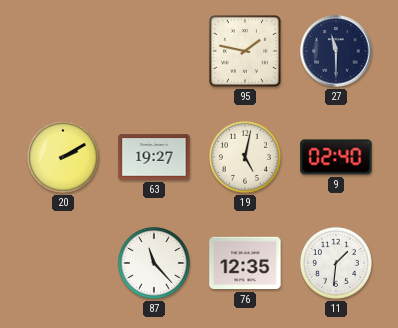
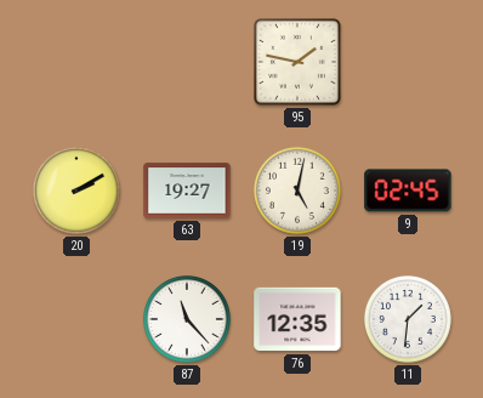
27: 11:30 -> none
9: 02:40 -> 02:45
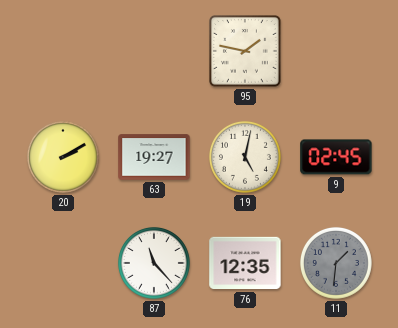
11 dial: white -> grey
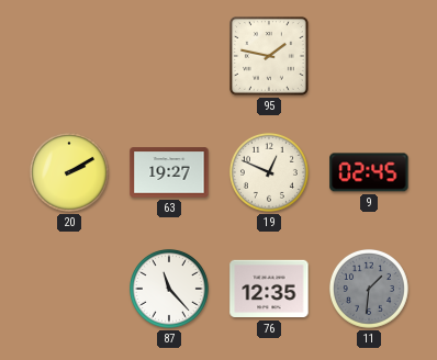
19: 5:02 -> 12:49
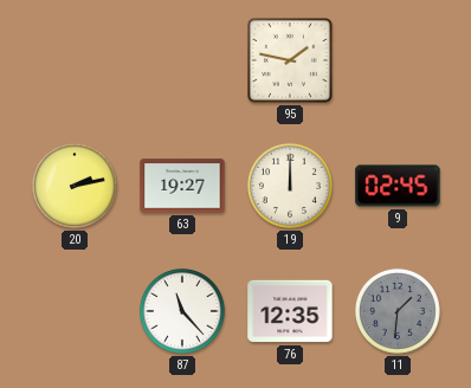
20: 2:10 -> 2:13
19: 12:49 -> 12:00
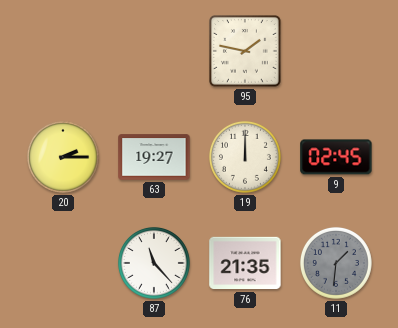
20: 2:13 -> 2:15
76: 12:35 -> 21:35
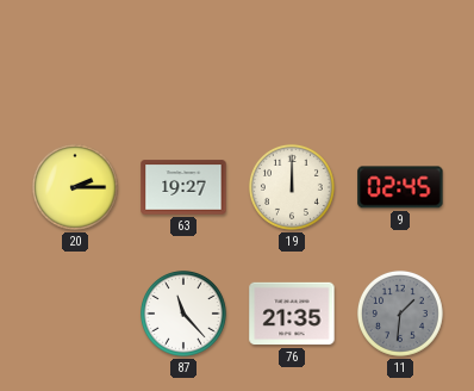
95: 1:47 -> none
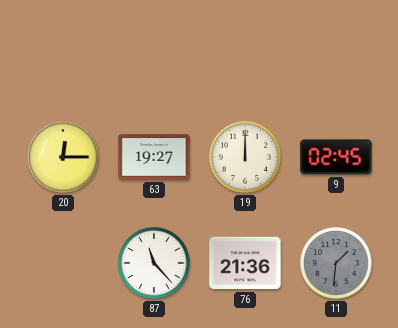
20: 2:15 -> 12:15
76: 21:35 -> 21:36
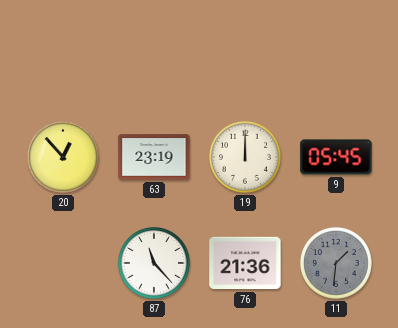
20: 12:15 -> 12:53
63: 19:27 -> 23:19
9: 02:45 -> 05:45
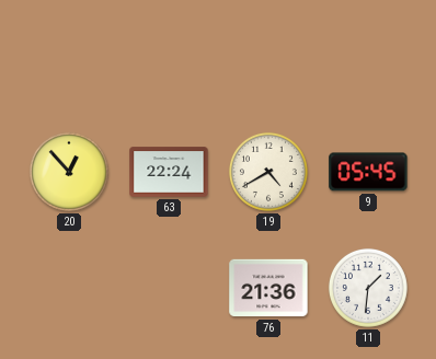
63: 23:19 -> 22:24
19: 12:00 -> 4:40
87: 11:23 -> none
11 dial: grey -> white
